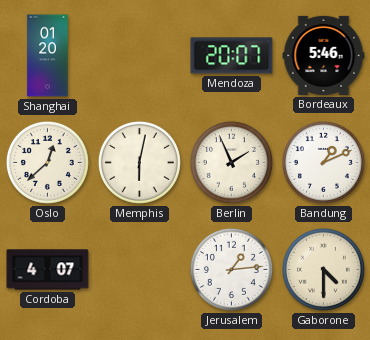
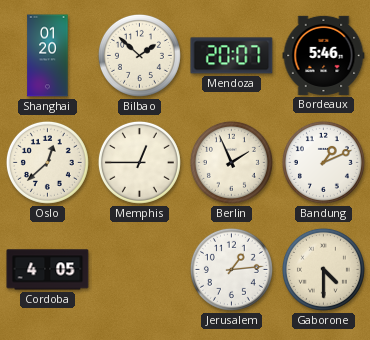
Bilbao: none -> 1:52
Memphis: 6:02 -> 12:45
Cordoba: 4:07 -> 4:05
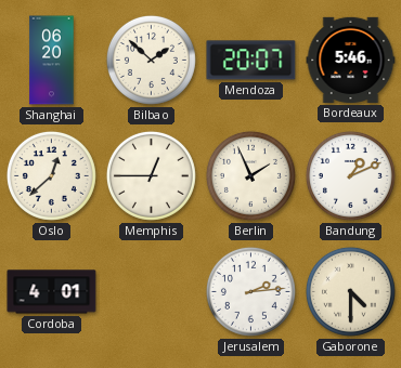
Shanghai: 01:20 -> 06:20
Cordoba: 4:05 -> 4:01
Jerusalem: 1:14 -> 2:14
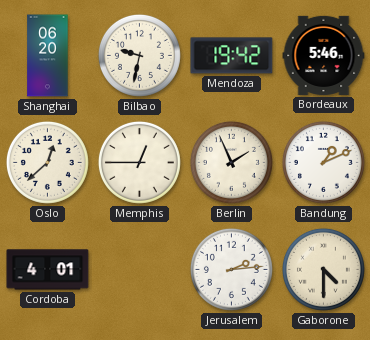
Bilbao: 1:52 -> 9:32
Mendoza: 20:07 -> 19:42
